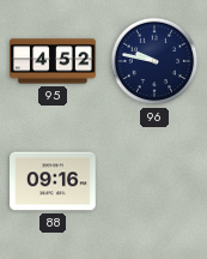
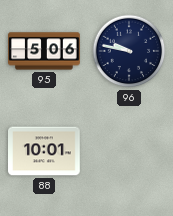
95: 4:52 -> 5:06
88: 09:16 -> 10:01
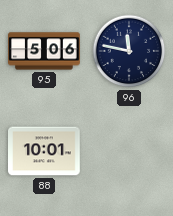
96: 9:47 -> 11:47
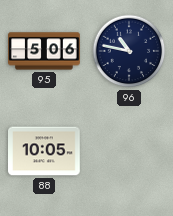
96: 11:47 -> 10:47
88: 10:01 -> 10:05
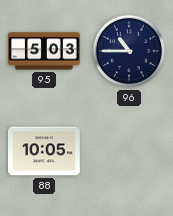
95: 5:06 -> 5:03
96: 10:47 -> 10:45
